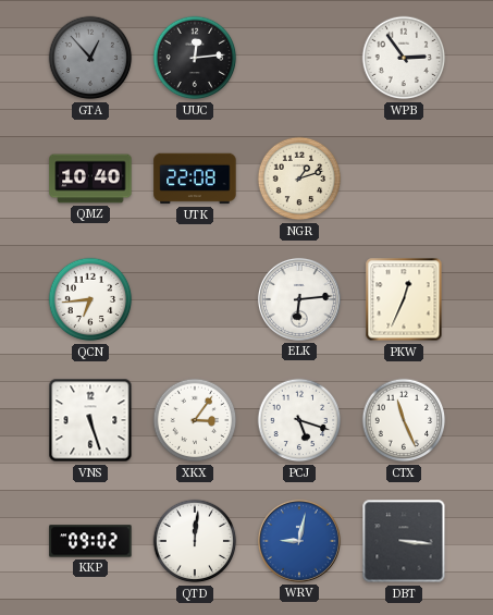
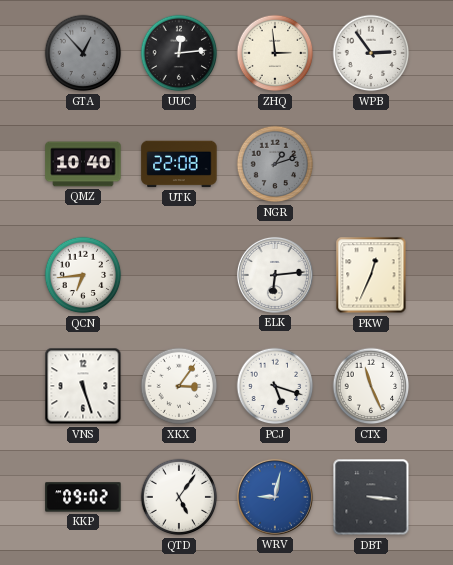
ZHQ: none -> 2:59
NGR dial: cream -> grey
QTD: 12:01 -> 5:06
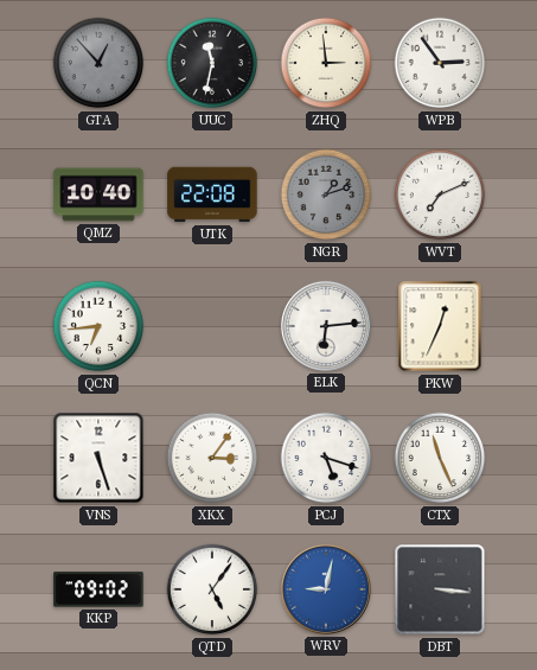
UUC: 12:14 -> 11:32
WVT: none -> 7:11
